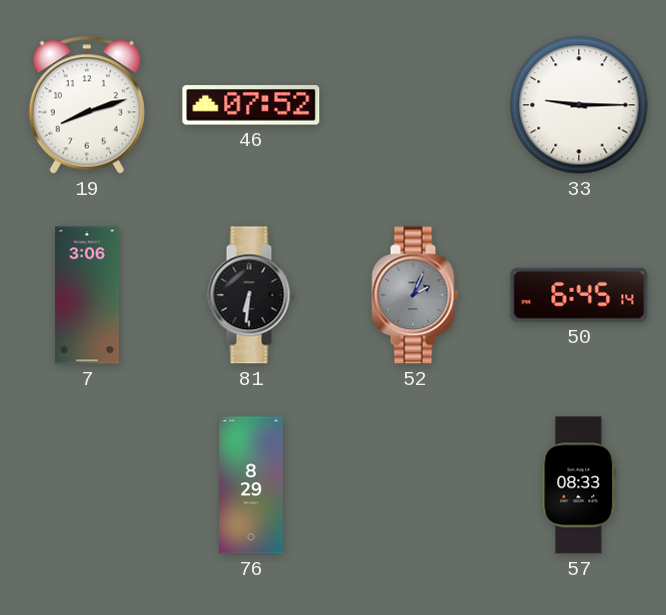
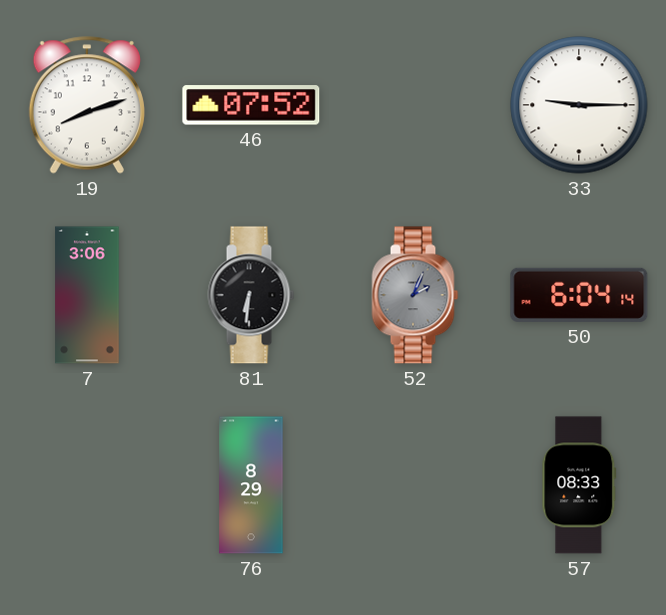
50: 6:45 -> 6:04
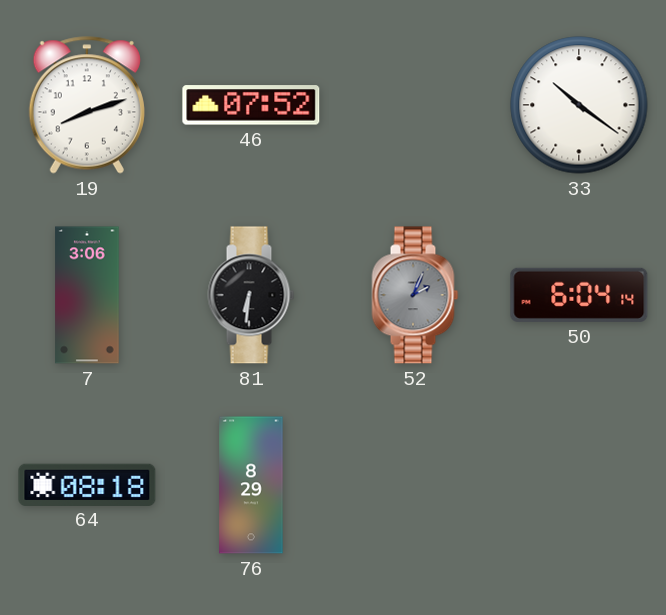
33: 9:15 -> 10:21
64: none -> 08:18
57: 08:33 -> none
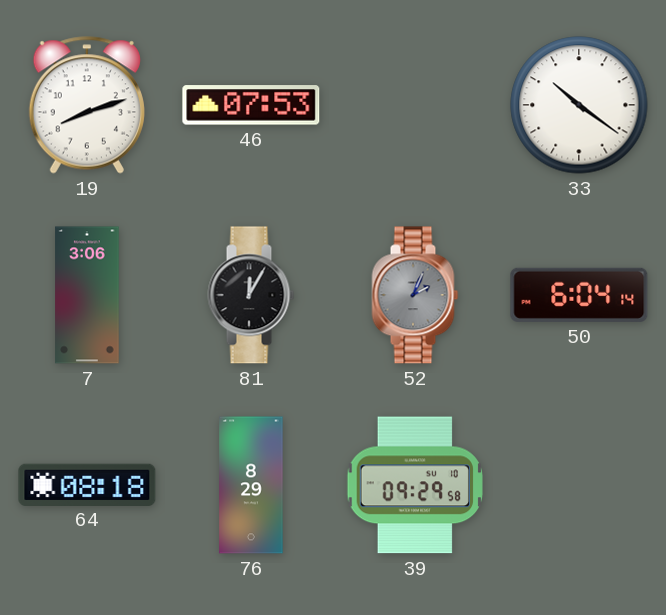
46: 07:52 -> 07:53
81: 6:31 -> 12:05
39: none -> 09:29
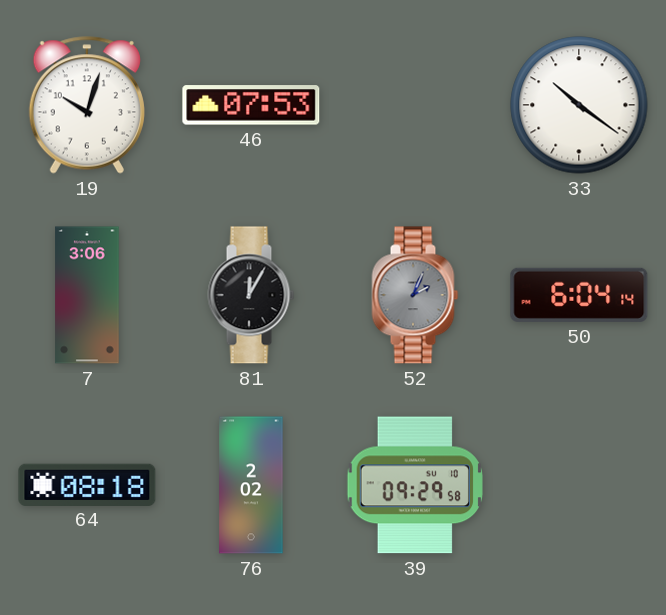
19: 8:12 -> 10:03
76: 8:29 -> 2:02
